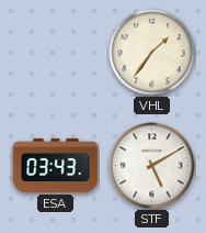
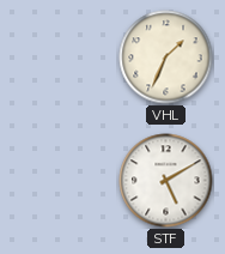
VHL: 1:36 -> 1:34
ESA: 03:43 -> none
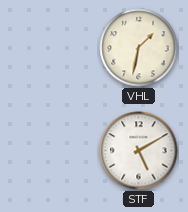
VHL: 1:34 -> 1:32
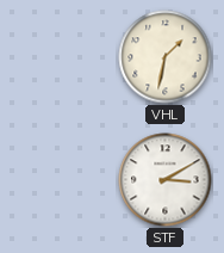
STF: 5:10 -> 3:10
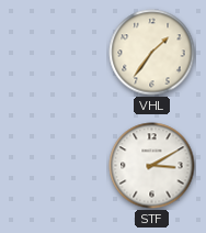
VHL: 1:32 -> 1:36
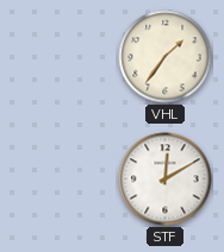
STF: 3:10 -> 12:10
